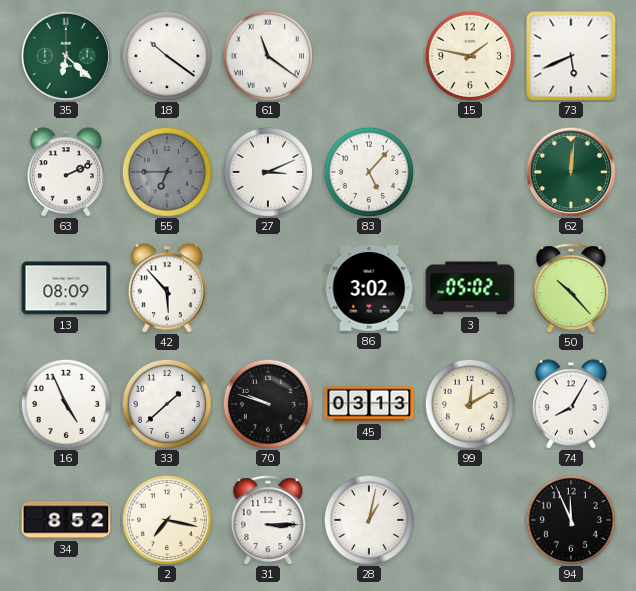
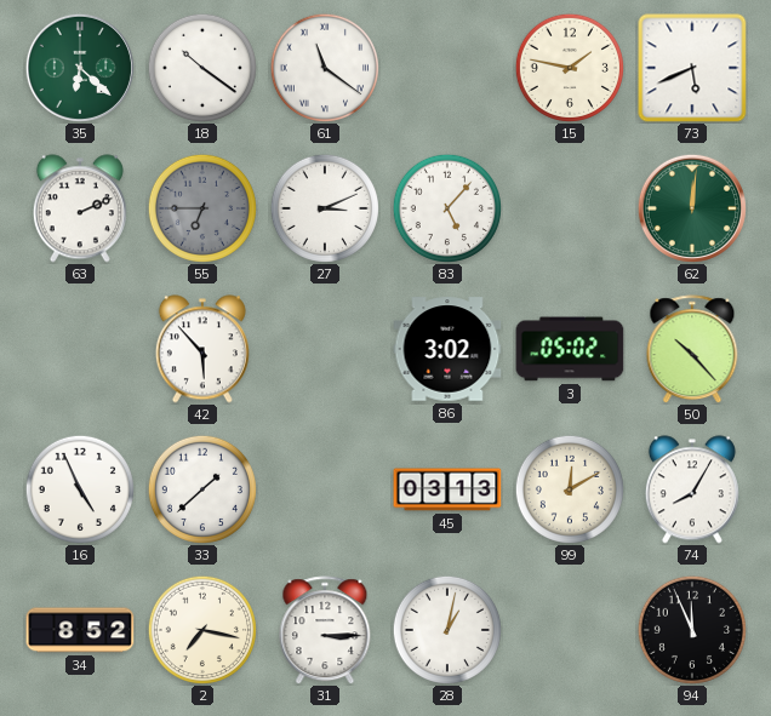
13: 08:09 -> none
70: 9:48 -> none
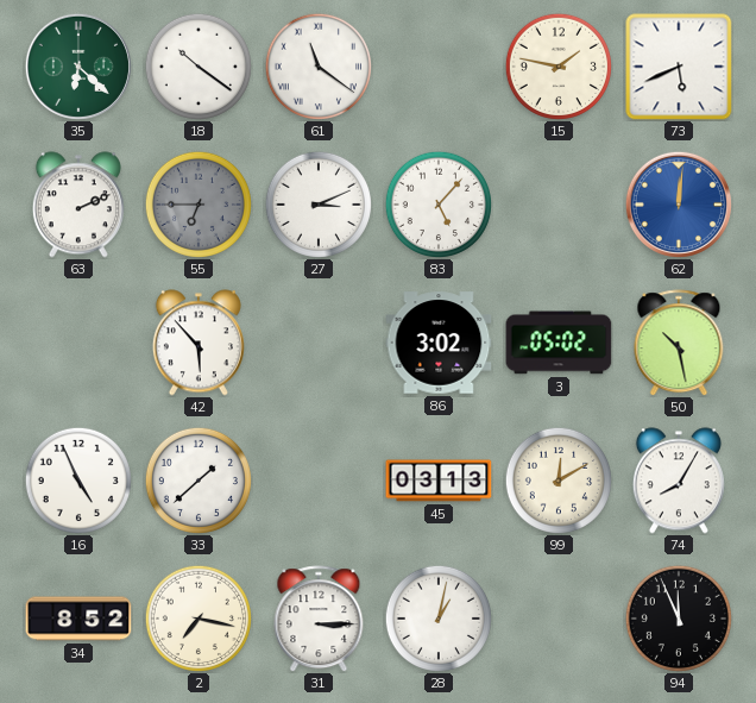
62 dial: green -> blue
50: 10:23 -> 10:28
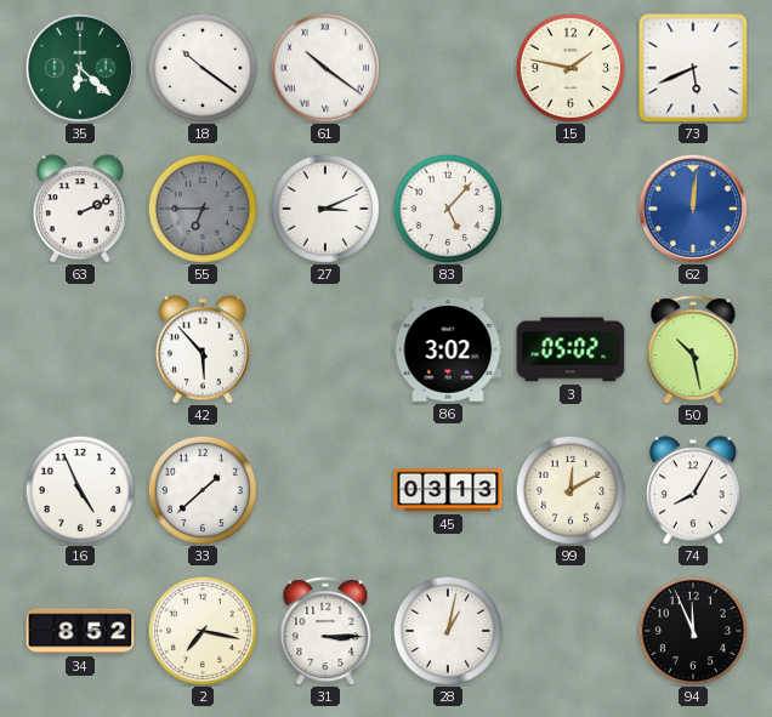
61: 11:21 -> 10:21
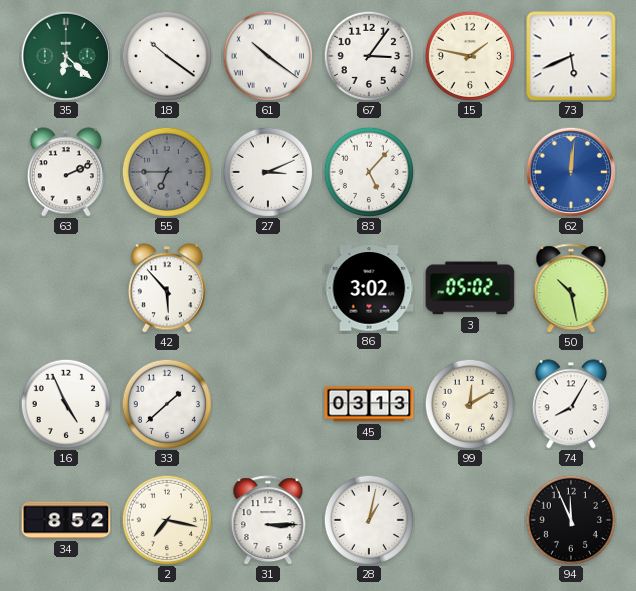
67: none -> 3:06
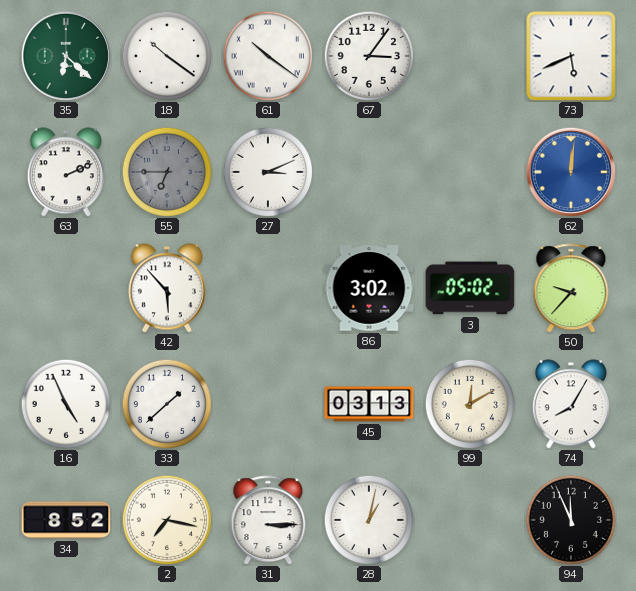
15: 1:47 -> none
83: 5:07 -> none
50: 10:28 -> 9:37
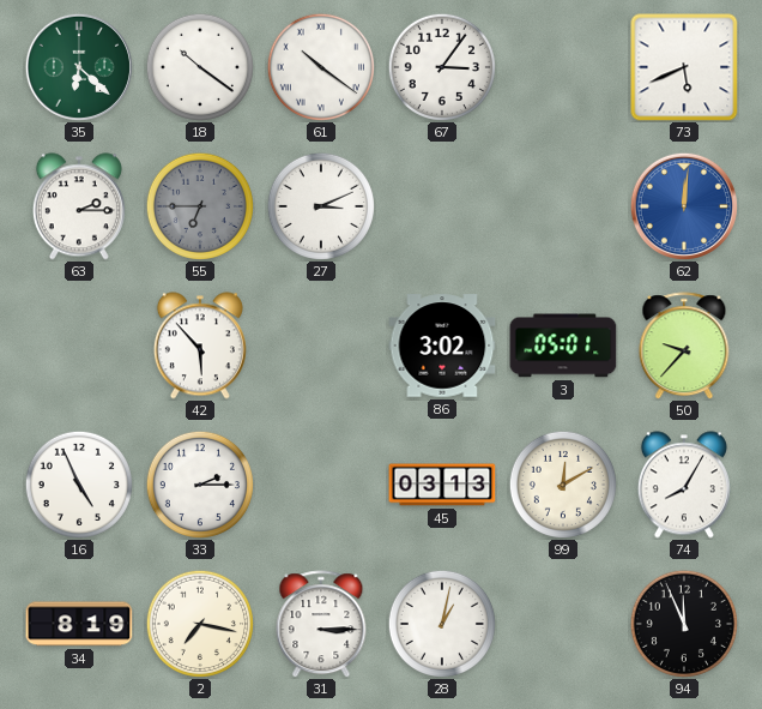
63: 2:11 -> 2:15
3: 05:02 -> 05:01
33: 1:38 -> 2:15
34: 8:52 -> 8:19
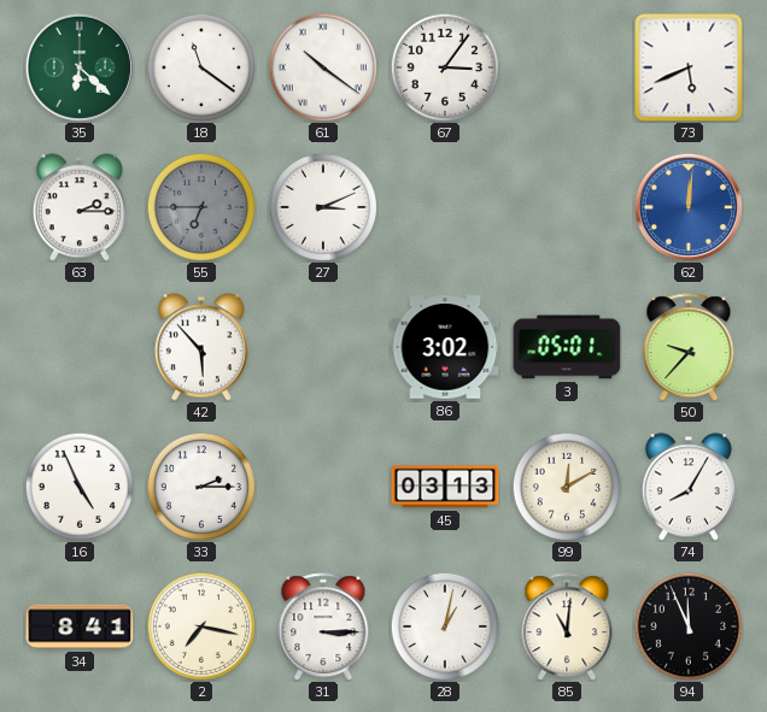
18: 10:21 -> 11:21
34: 8:19 -> 8:41
85: none -> 11:01
